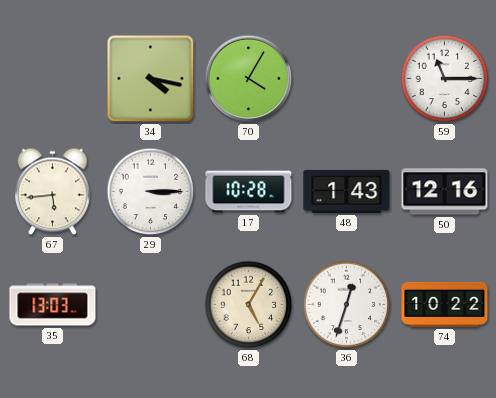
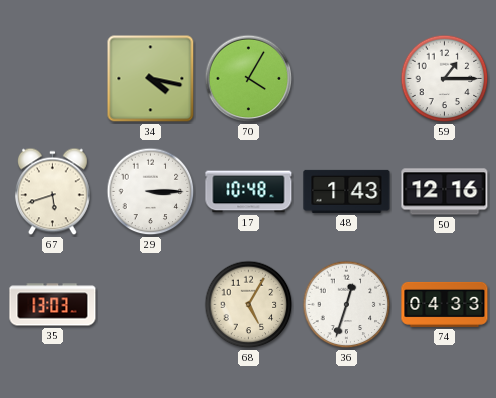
59: 11:15 -> 1:15
67: 5:44 -> 5:42
17: 10:28 -> 10:48
74: 10:22 -> 04:33
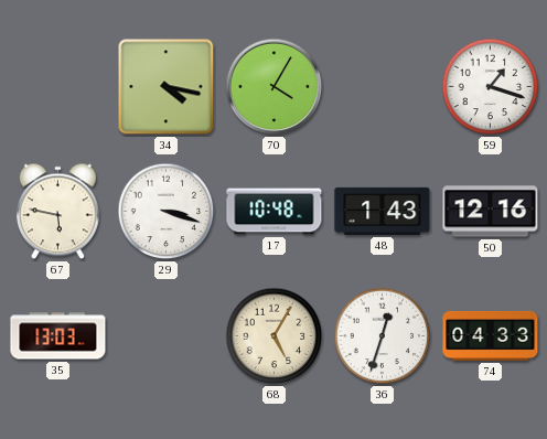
59: 1:15 -> 1:18
67: 5:42 -> 5:47
29: 3:15 -> 3:18
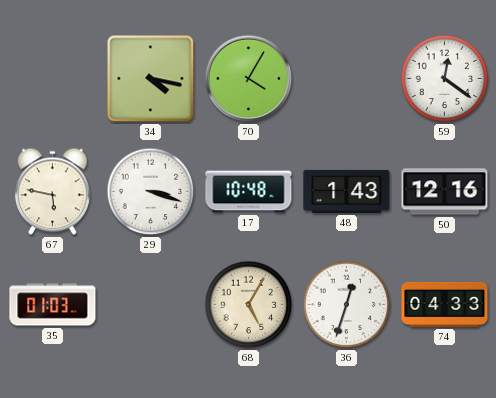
59: 1:18 -> 12:21
35: 13:03 -> 01:03
